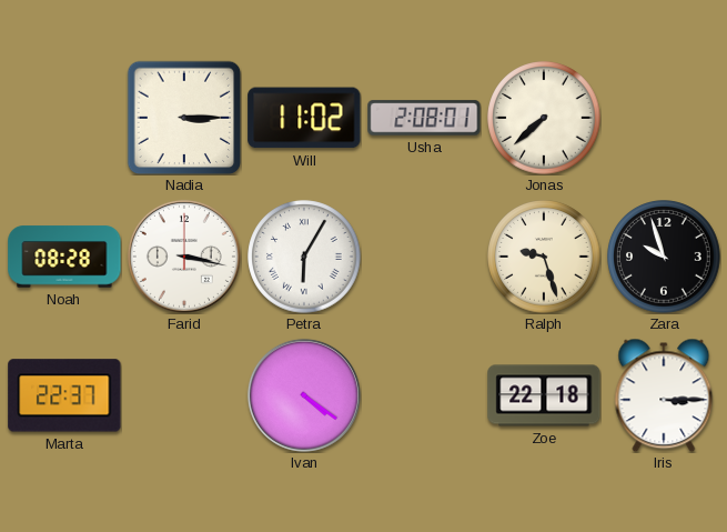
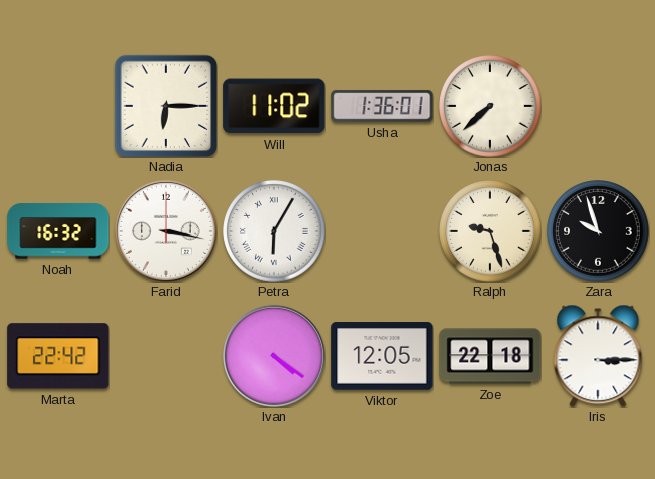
Nadia: 3:15 -> 6:15
Usha: 2:08 -> 1:36
Noah: 08:28 -> 16:32
Marta: 22:37 -> 22:42
Viktor: none -> 12:05
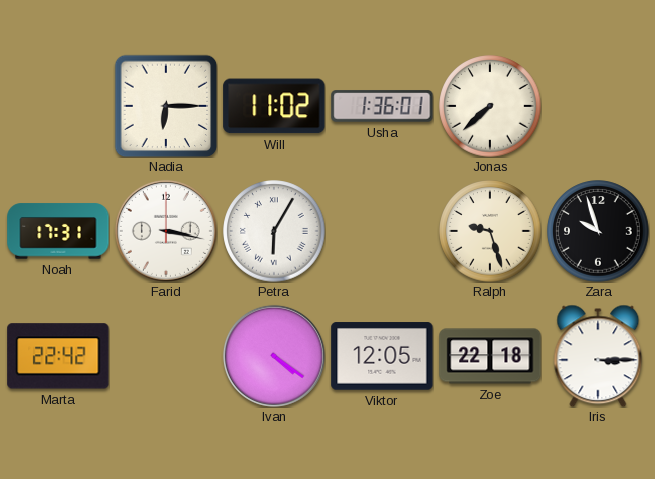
Noah: 16:32 -> 17:31
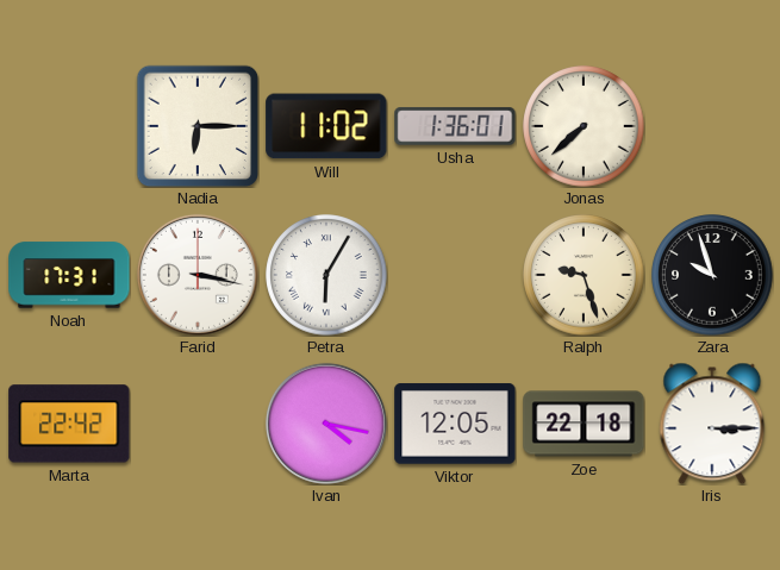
Ivan: 4:21 -> 4:17
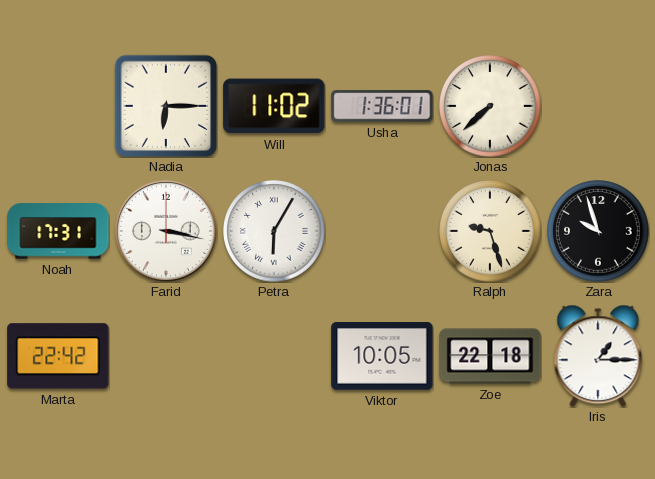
Ivan: 4:17 -> none
Viktor: 12:05 -> 10:05
Iris: 3:15 -> 1:15
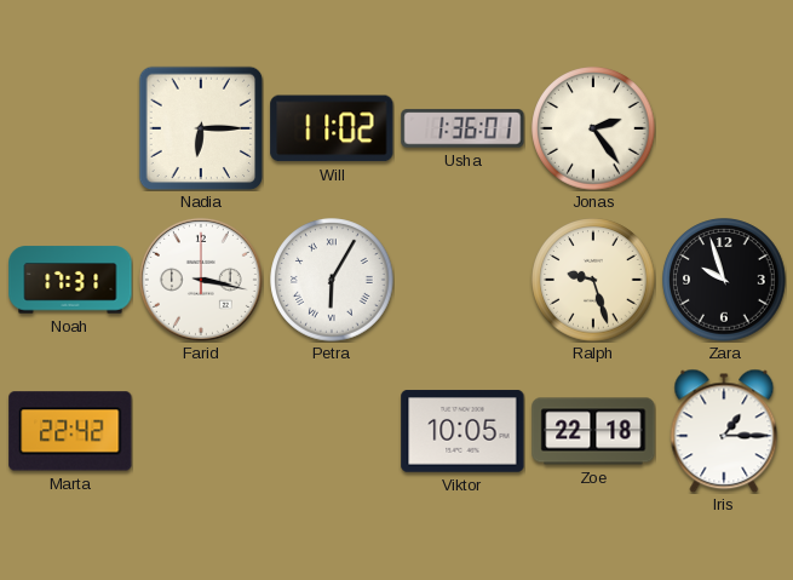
Jonas: 7:38 -> 2:24
